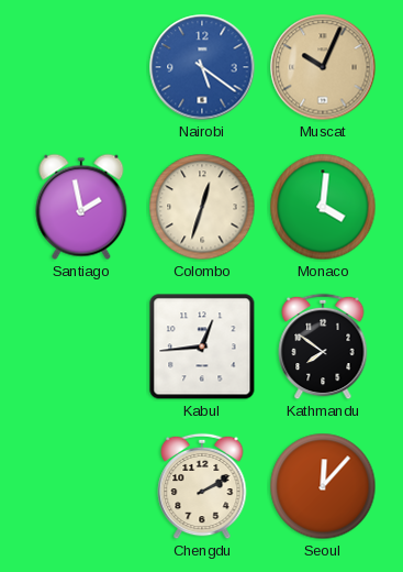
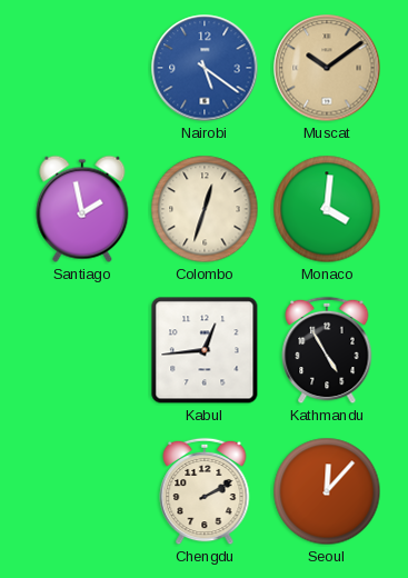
Muscat: 10:04 -> 10:09
Kathmandu: 7:51 -> 4:55
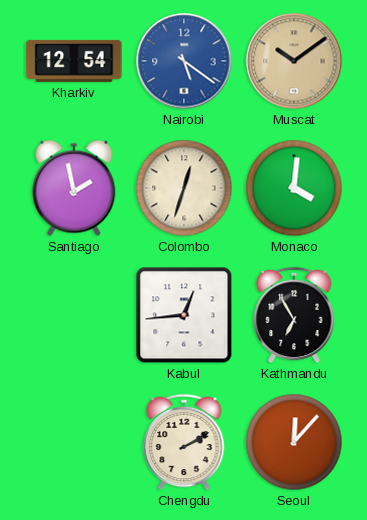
Kharkiv: none -> 12:54
Kathmandu: 4:55 -> 6:55
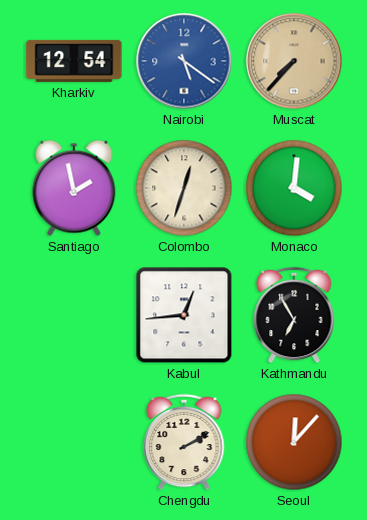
Muscat: 10:09 -> 7:37
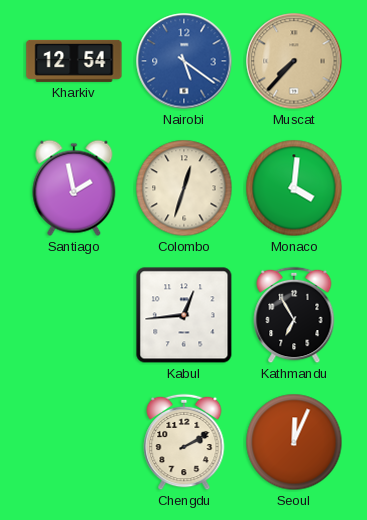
Seoul: 12:07 -> 12:04
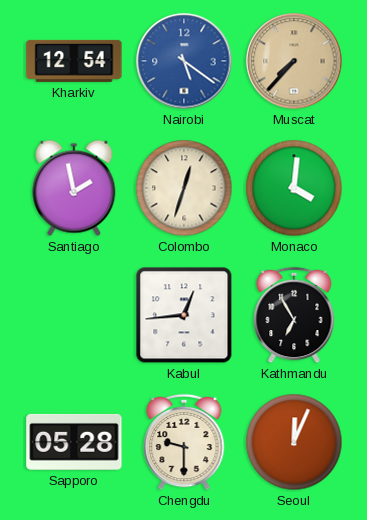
Sapporo: none -> 05:28
Chengdu: 2:10 -> 9:30
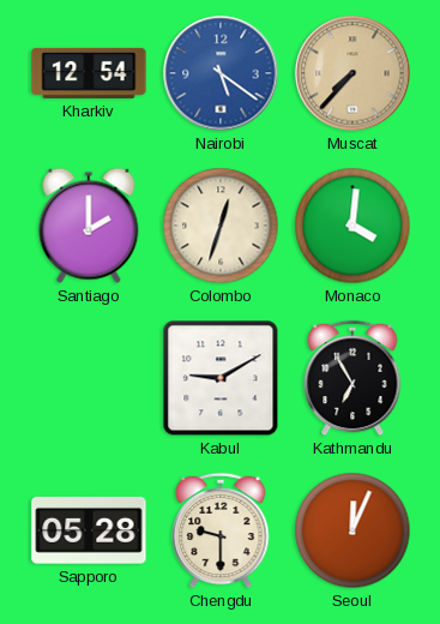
Santiago: 1:58 -> 2:00
Kabul: 12:44 -> 9:10
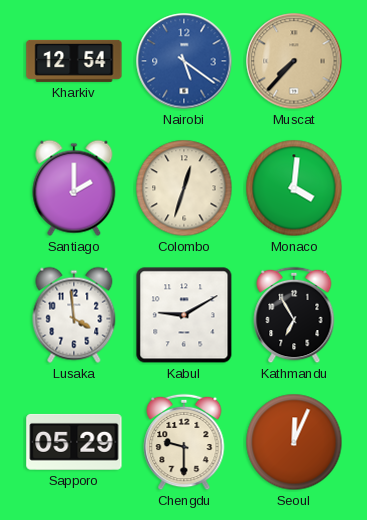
Lusaka: none -> 3:59
Sapporo: 05:28 -> 05:29
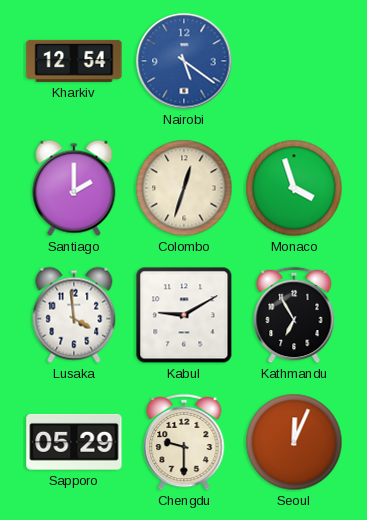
Muscat: 7:37 -> none
Monaco: 4:01 -> 3:57
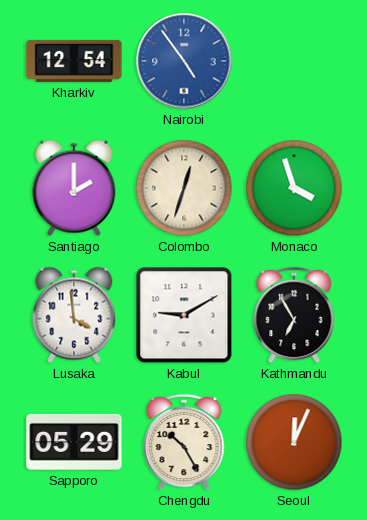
Nairobi: 5:21 -> 4:54
Chengdu: 9:30 -> 10:25
